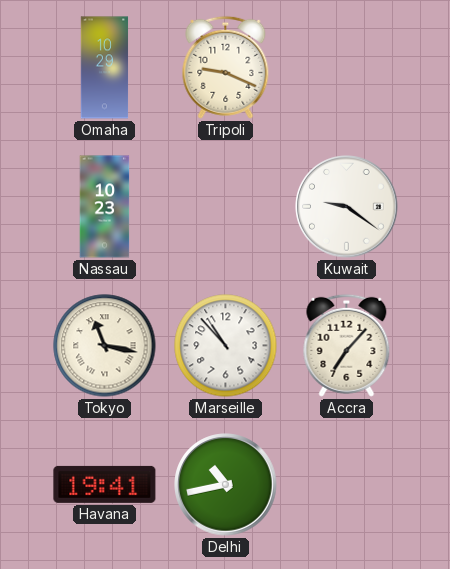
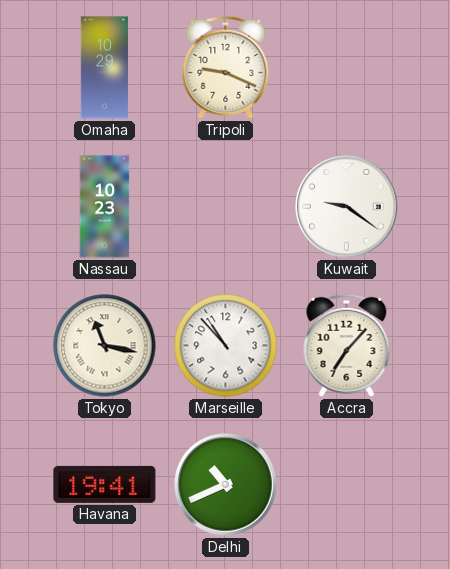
Delhi: 10:43 -> 10:41
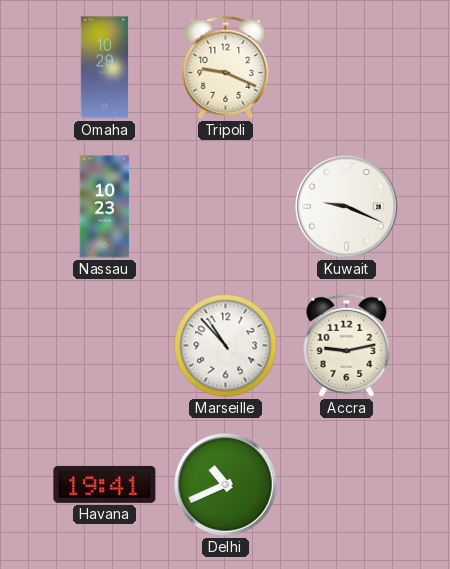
Kuwait: 9:21 -> 9:19
Tokyo: 11:17 -> none
Accra: 7:07 -> 9:13
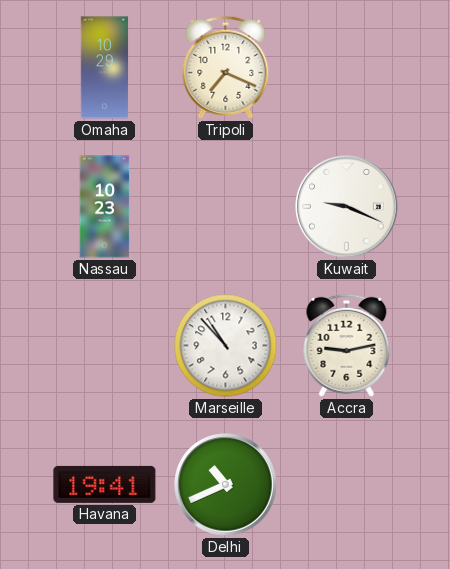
Tripoli: 9:19 -> 7:19
